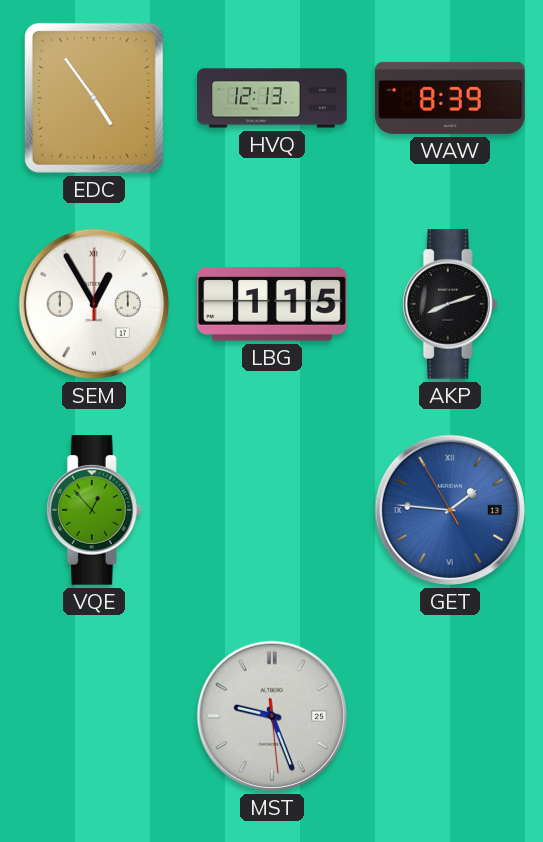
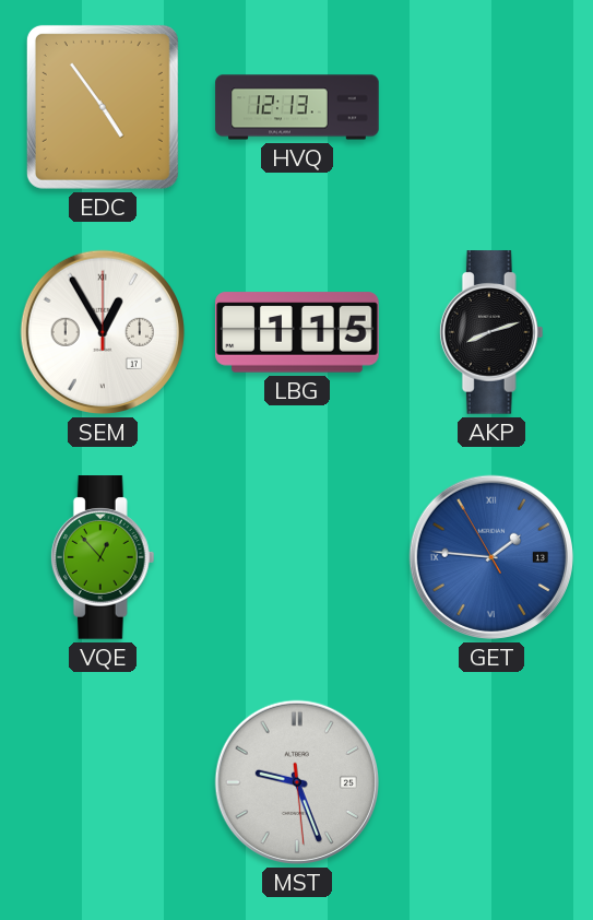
WAW: 8:39 -> none
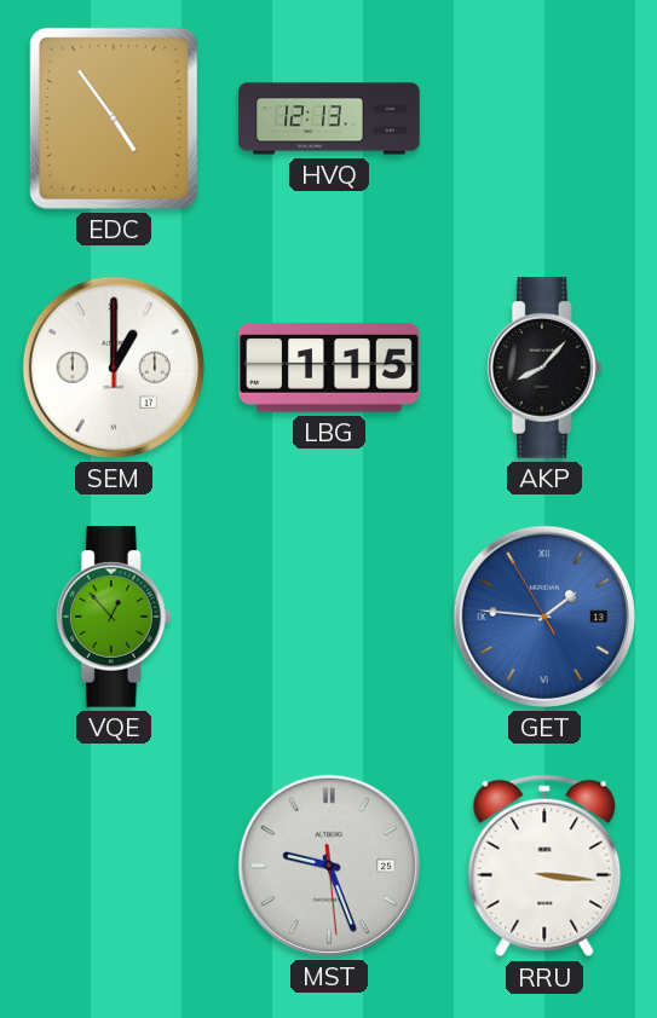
SEM: 12:55 -> 1:00
AKP: 8:12 -> 8:07
RRU: none -> 3:16
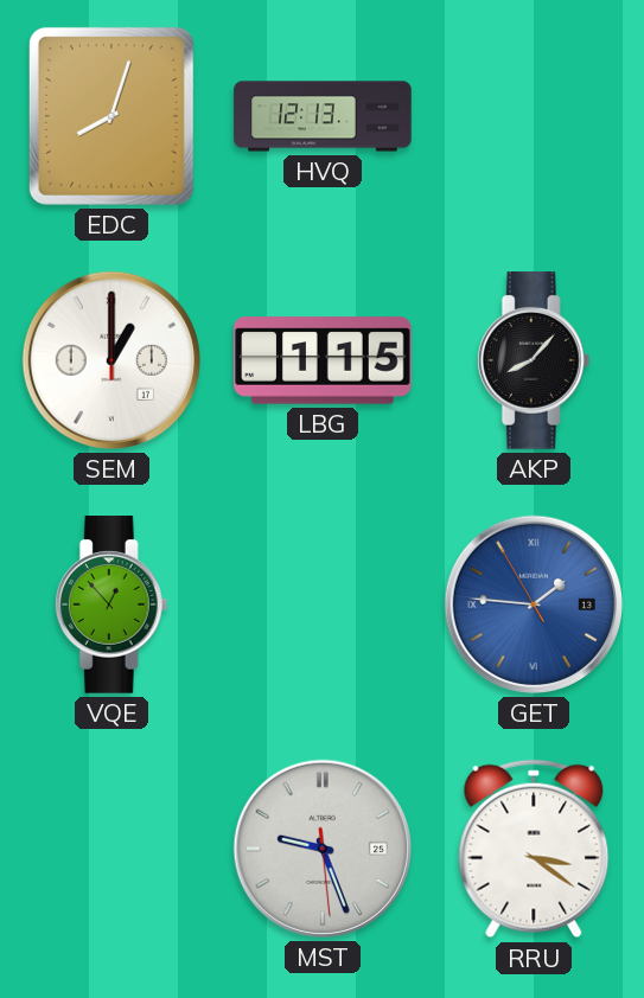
EDC: 4:54 -> 8:03
RRU: 3:16 -> 3:21
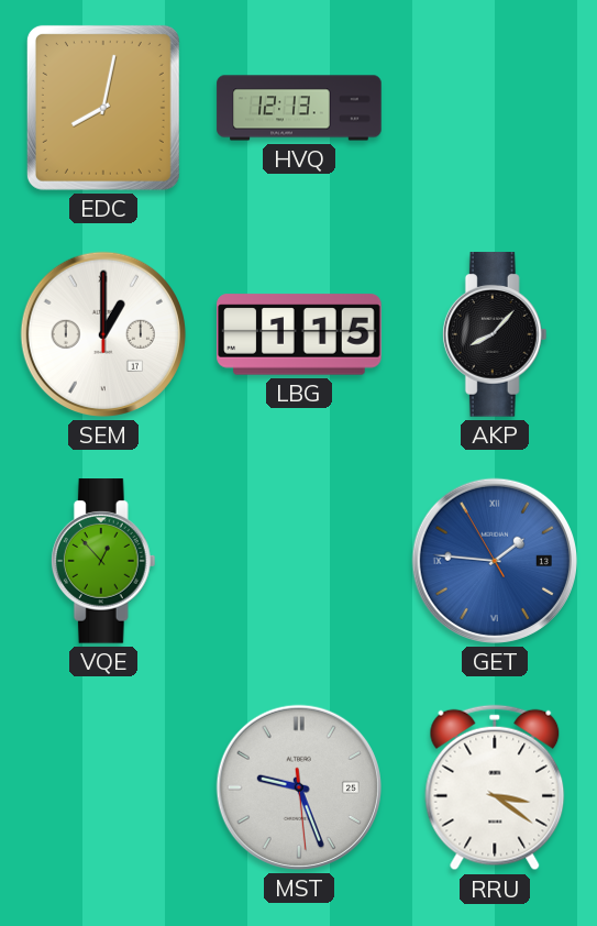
EDC: 8:03 -> 8:02
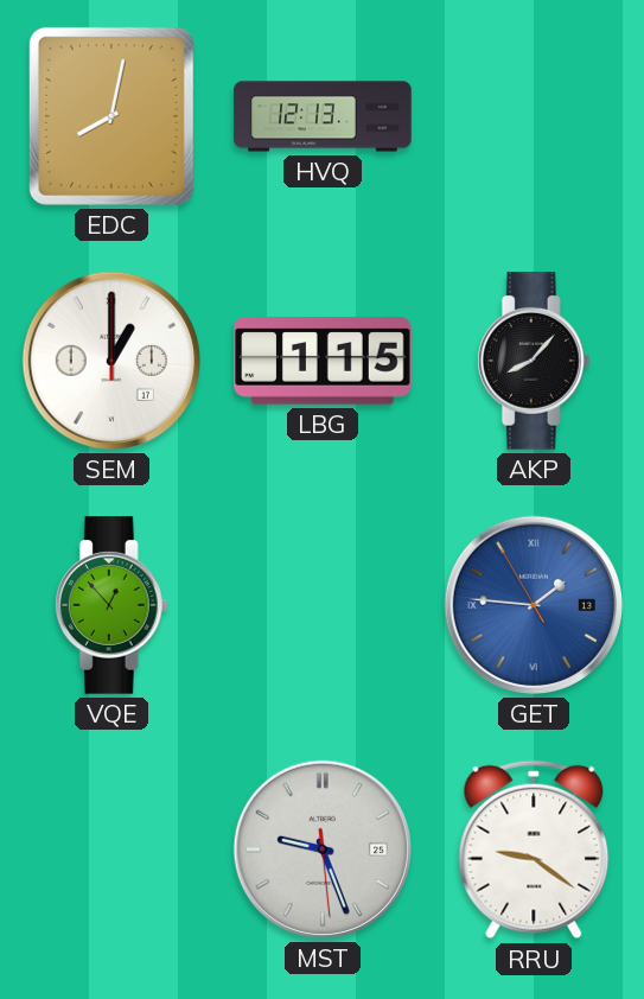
RRU: 3:21 -> 9:21
